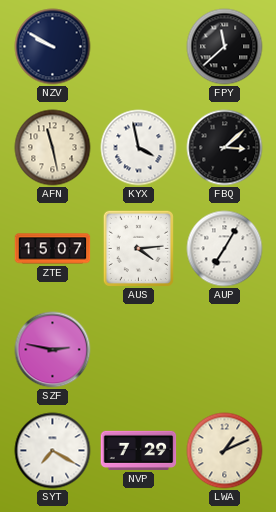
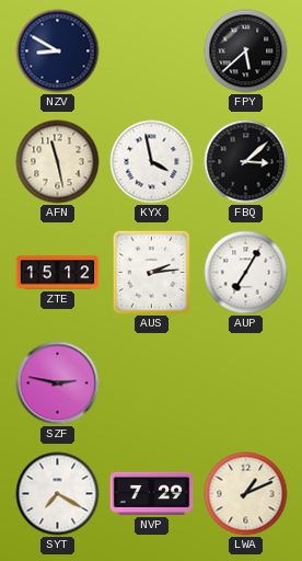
NZV: 9:50 -> 8:50
FPY: 11:38 -> 5:38
ZTE: 15:07 -> 15:12
AUS: 4:14 -> 2:14
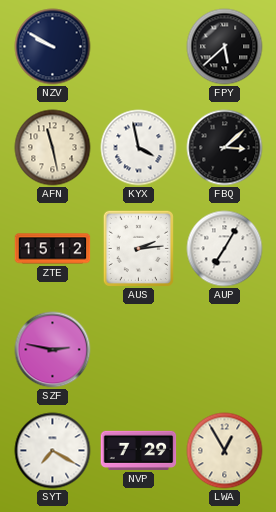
NZV: 8:50 -> 9:50
LWA: 1:11 -> 12:55
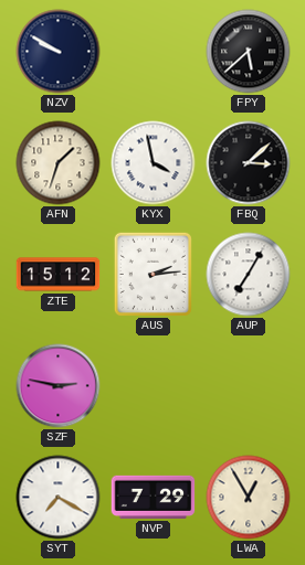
AFN: 11:28 -> 1:33
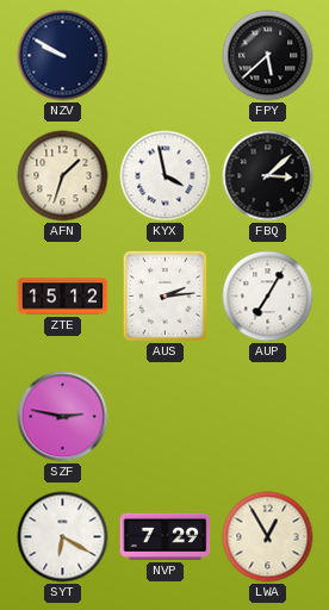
SYT: 7:20 -> 6:20
